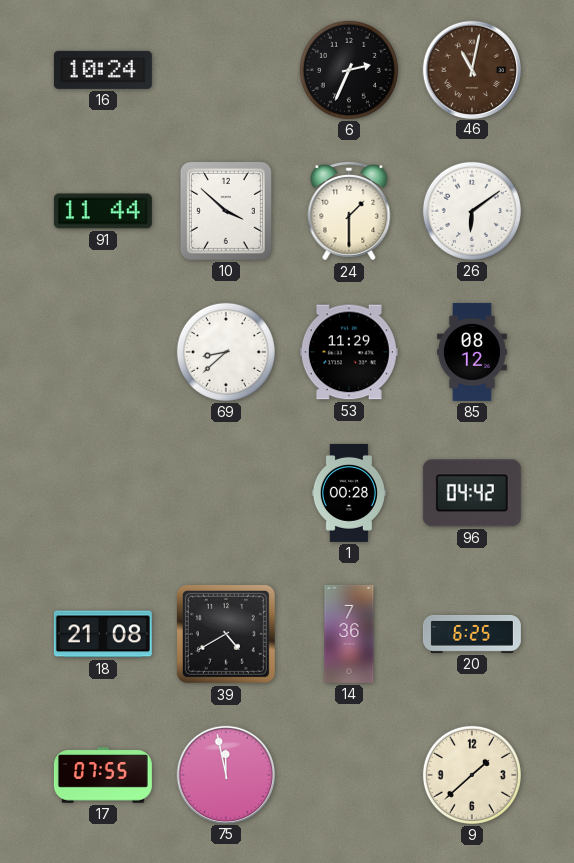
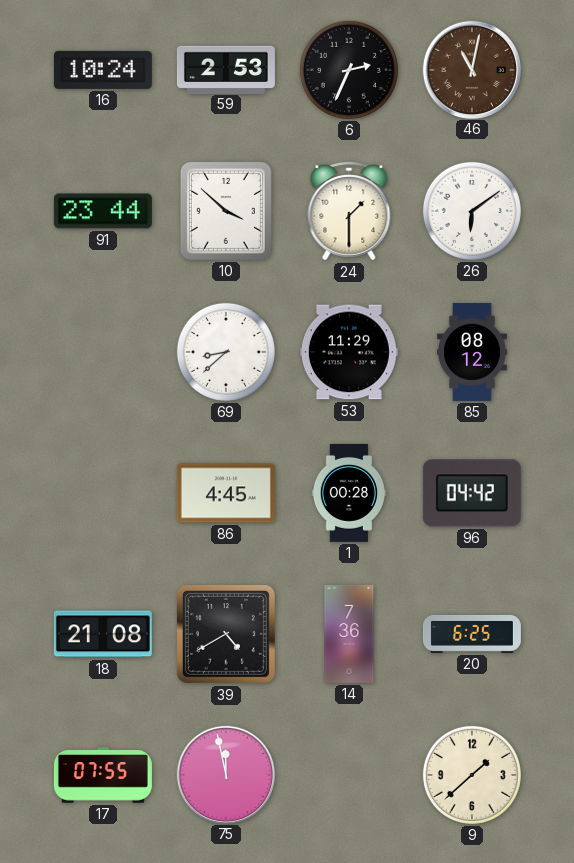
59: none -> 2:53
91: 11:44 -> 23:44
86: none -> 4:45
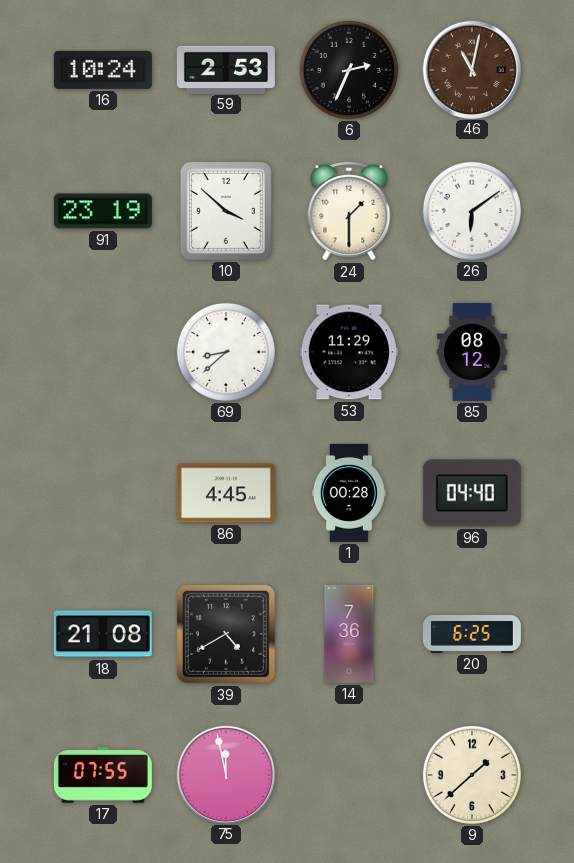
91: 23:44 -> 23:19
96: 04:42 -> 04:40
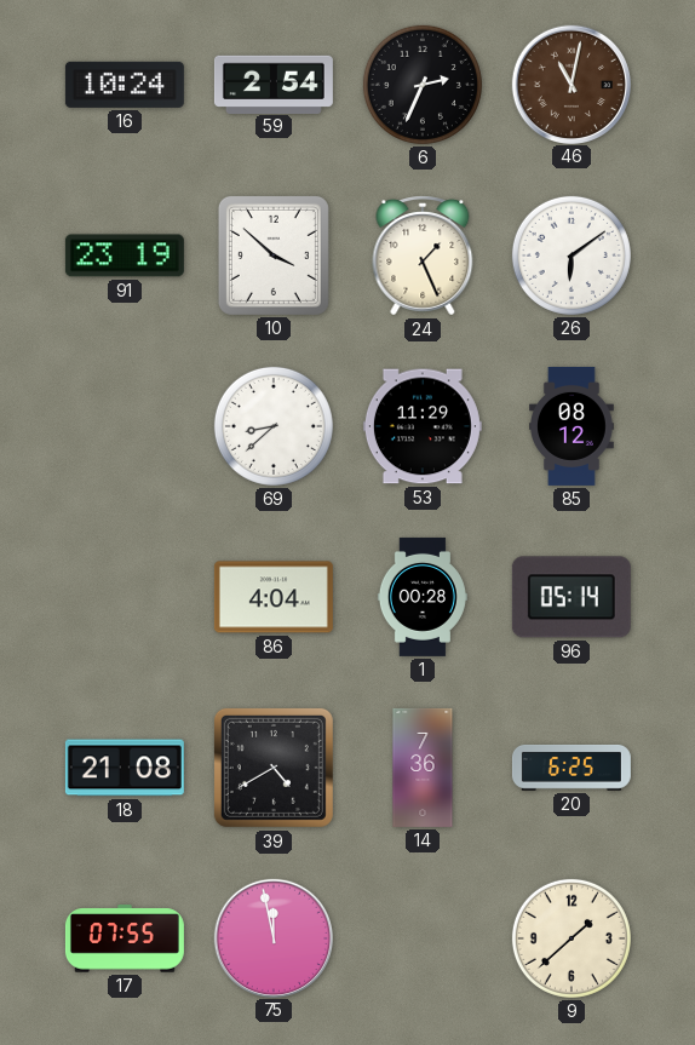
59: 2:53 -> 2:54
24: 1:30 -> 1:26
86: 4:45 -> 4:04
96: 04:40 -> 05:14
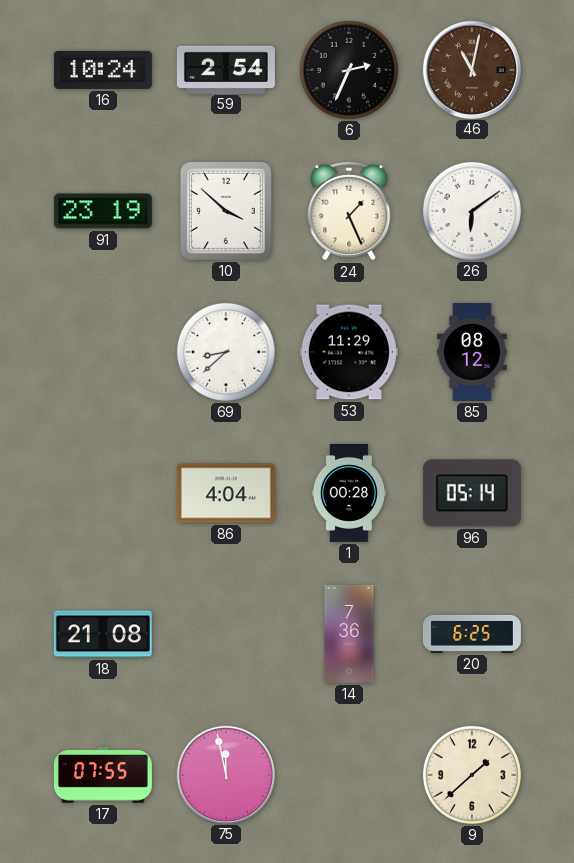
39: 4:40 -> none
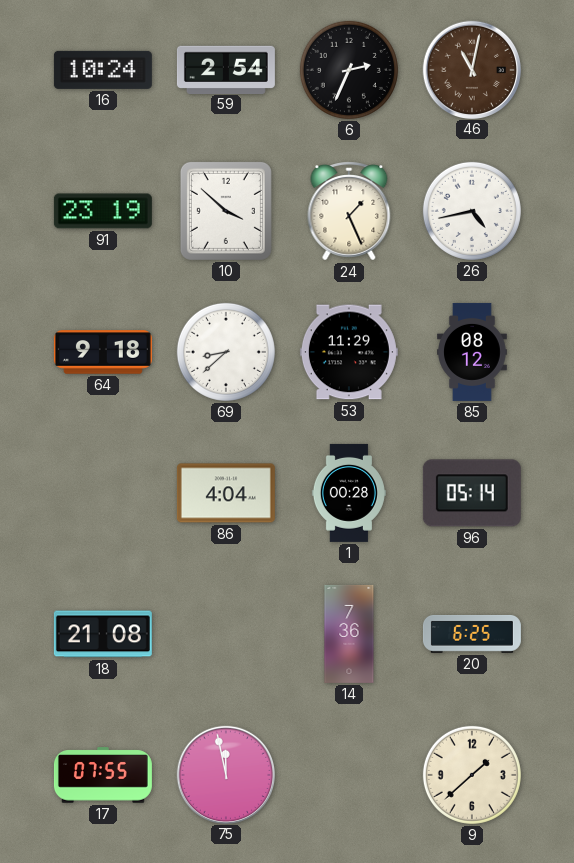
26: 6:09 -> 4:43
64: none -> 9:18
